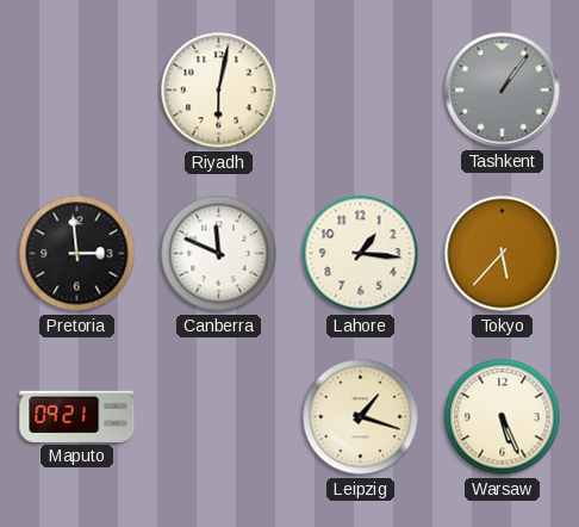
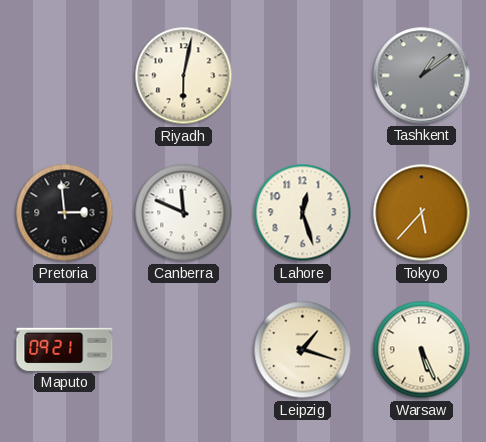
Tashkent: 1:06 -> 1:09
Lahore: 1:16 -> 12:27
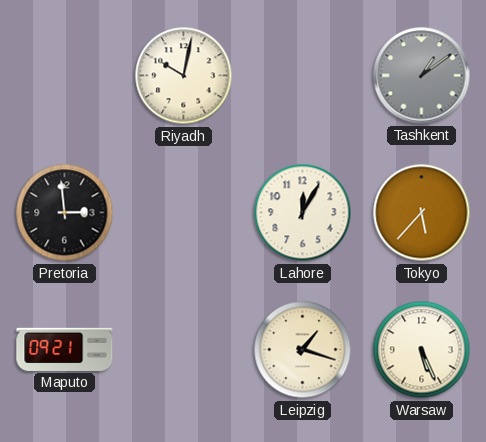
Riyadh: 6:02 -> 10:02
Canberra: 11:49 -> none
Lahore: 12:27 -> 12:05
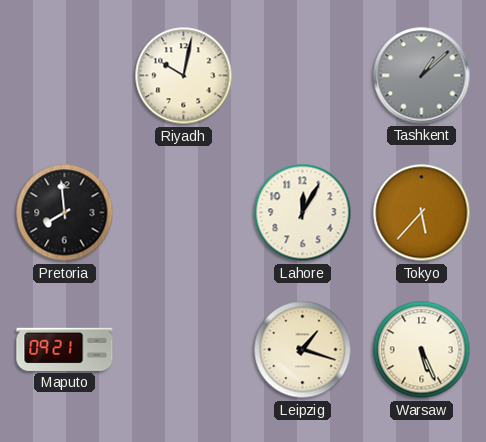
Tashkent: 1:09 -> 1:08
Pretoria: 2:59 -> 7:59
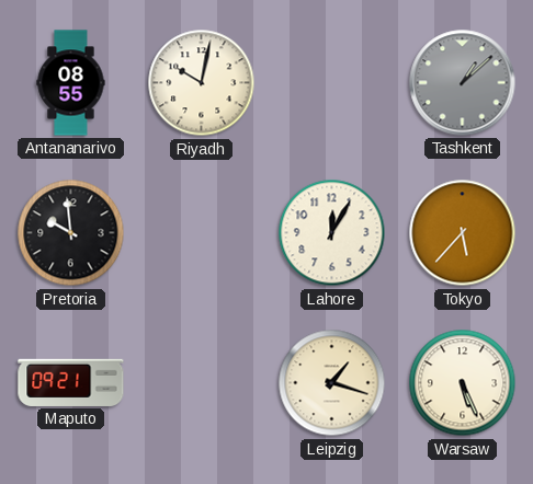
Antananarivo: none -> 08:55
Pretoria: 7:59 -> 9:59
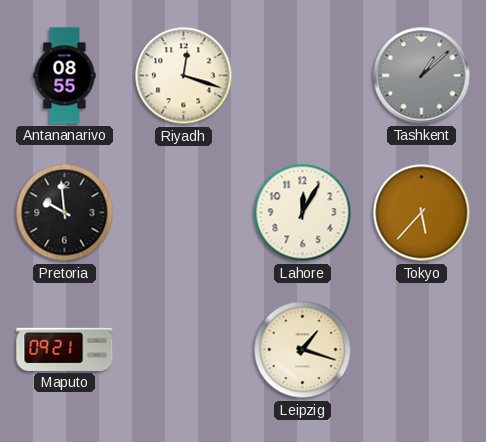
Riyadh: 10:02 -> 12:18
Warsaw: 5:26 -> none
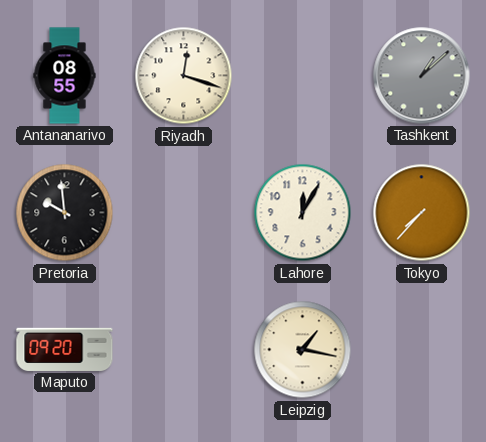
Tokyo: 5:37 -> 7:37
Maputo: 09:21 -> 09:20
Leipzig: 1:18 -> 1:17
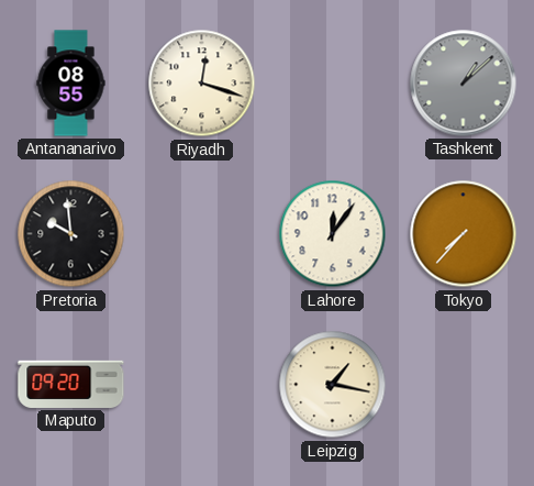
Lahore: 12:05 -> 12:06
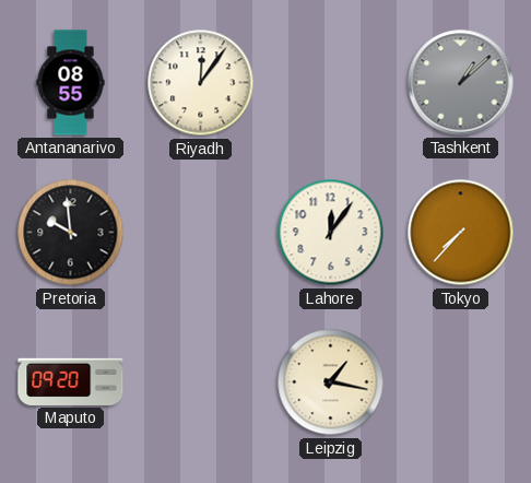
Riyadh: 12:18 -> 12:06
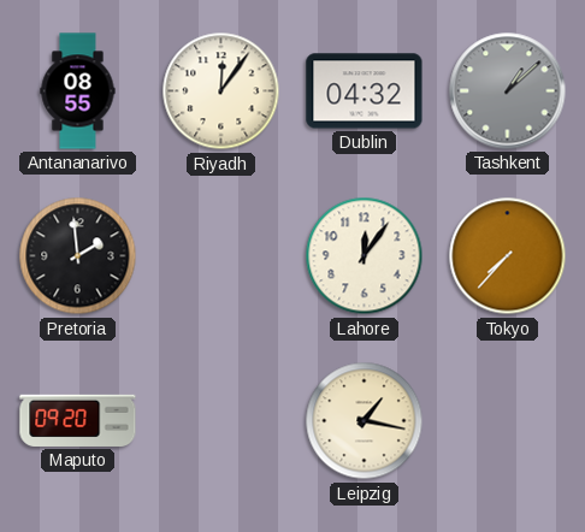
Dublin: none -> 04:32
Pretoria: 9:59 -> 1:59
